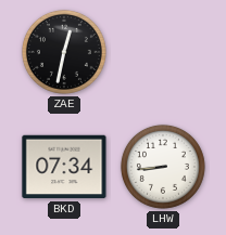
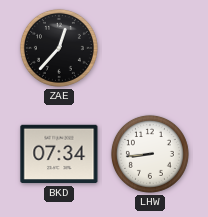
ZAE: 12:32 -> 12:37
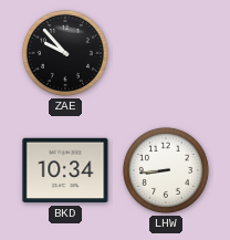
ZAE: 12:37 -> 9:53
BKD: 07:34 -> 10:34
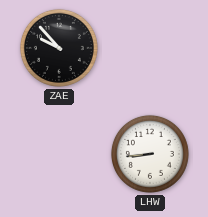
BKD: 10:34 -> none
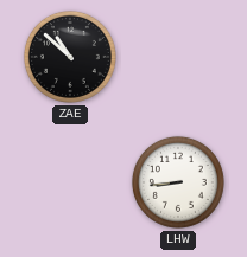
ZAE: 9:53 -> 10:52
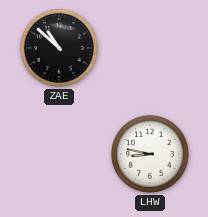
LHW: 8:44 -> 8:47
